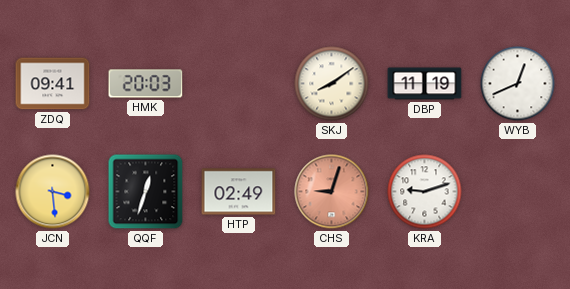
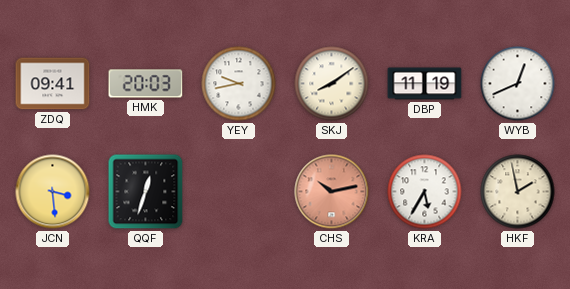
YEY: none -> 9:43
HTP: 02:49 -> none
CHS: 9:03 -> 10:13
KRA: 9:12 -> 5:35
HKF: none -> 1:58
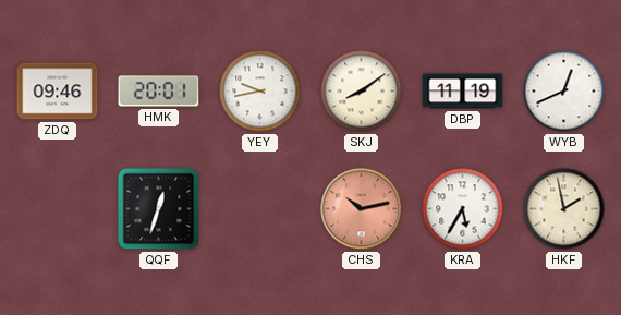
ZDQ: 09:41 -> 09:46
HMK: 20:03 -> 20:01
JCN: 3:29 -> none
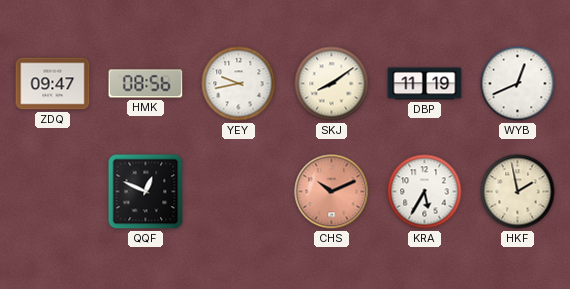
ZDQ: 09:46 -> 09:47
HMK: 20:01 -> 08:56
QQF: 12:33 -> 12:49
CHS: 10:13 -> 10:11
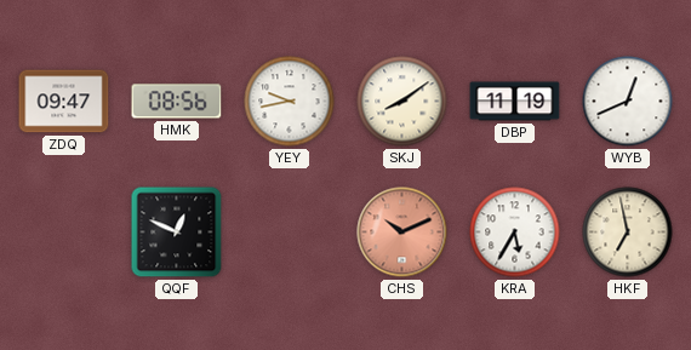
HKF: 1:58 -> 6:58
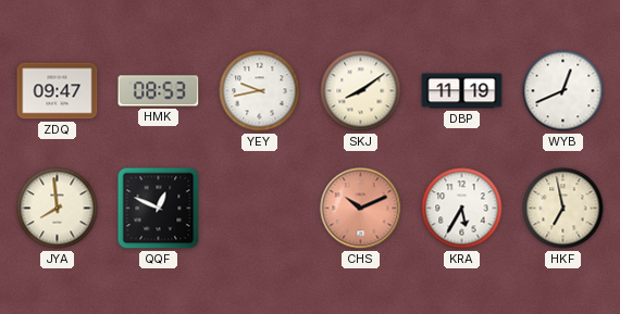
HMK: 08:56 -> 08:53
JYA: none -> 7:59
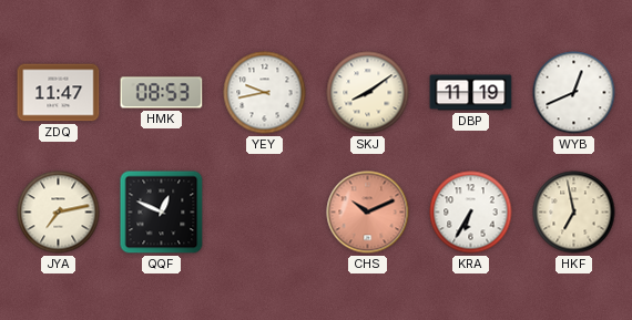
ZDQ: 09:47 -> 11:47
JYA: 7:59 -> 7:13
KRA: 5:35 -> 6:35
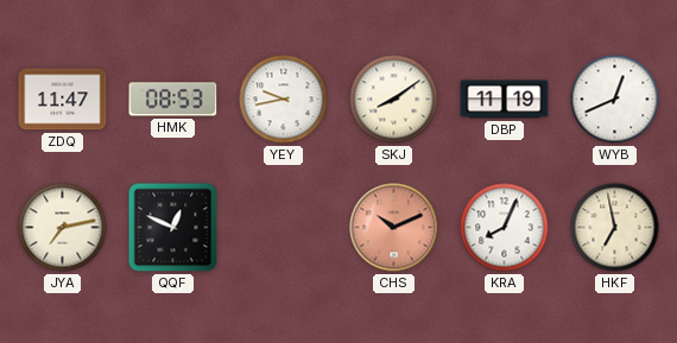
KRA: 6:35 -> 8:04
